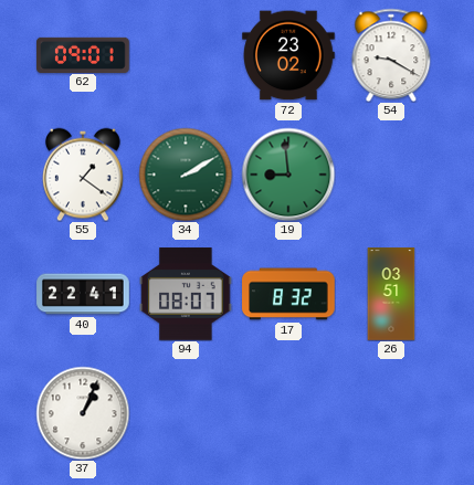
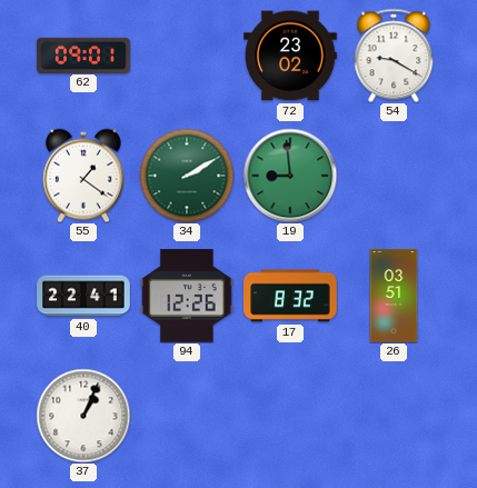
94: 08:07 -> 12:26
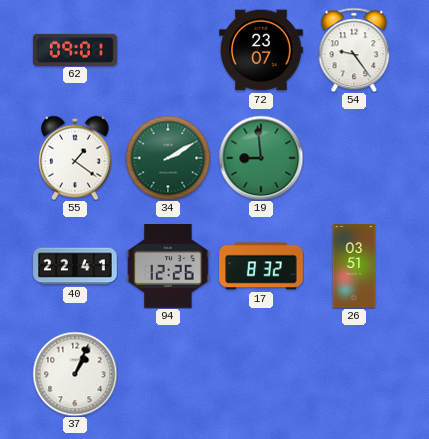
72: 23:02 -> 23:07
54: 9:20 -> 9:24
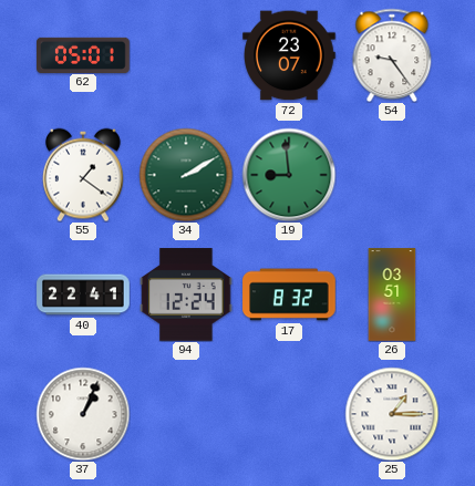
62: 09:01 -> 05:01
94: 12:26 -> 12:24
25: none -> 1:15
